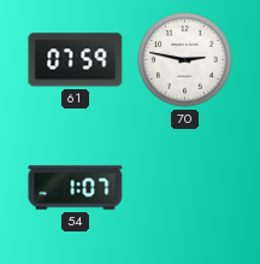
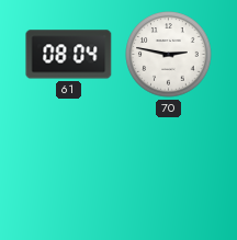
61: 07:59 -> 08:04
54: 1:07 -> none
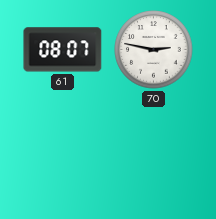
61: 08:04 -> 08:07
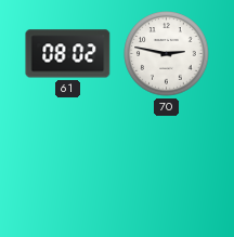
61: 08:07 -> 08:02
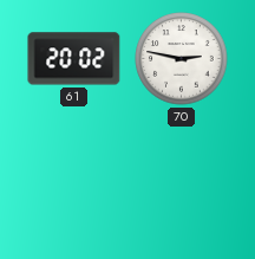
61: 08:02 -> 20:02
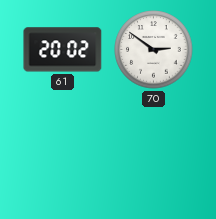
70: 2:47 -> 2:51
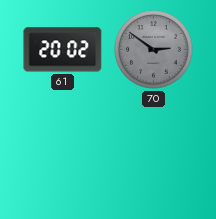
70 dial: white -> grey
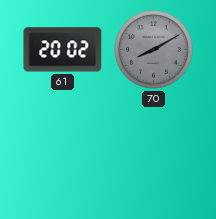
70: 2:51 -> 8:10
